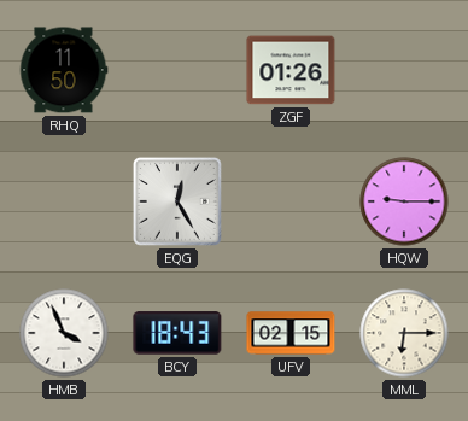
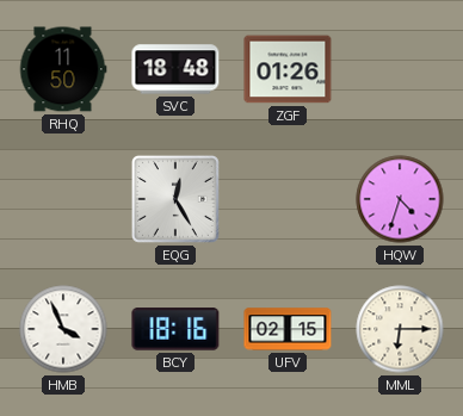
SVC: none -> 18:48
HQW: 9:15 -> 4:33
BCY: 18:43 -> 18:16
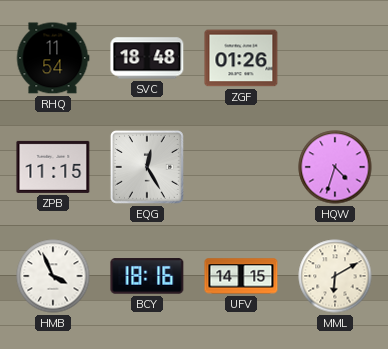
RHQ: 11:50 -> 11:54
ZPB: none -> 11:15
UFV: 02:15 -> 14:15
MML: 6:15 -> 6:10
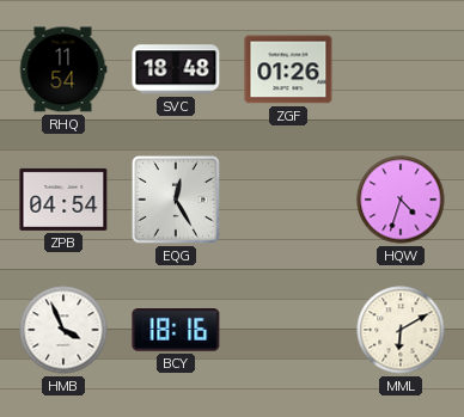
ZPB: 11:15 -> 04:54
UFV: 14:15 -> none
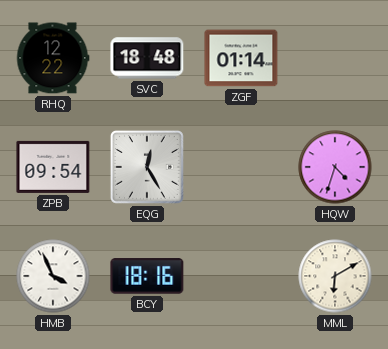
RHQ: 11:54 -> 12:22
ZGF: 01:26 -> 01:14
ZPB: 04:54 -> 09:54
